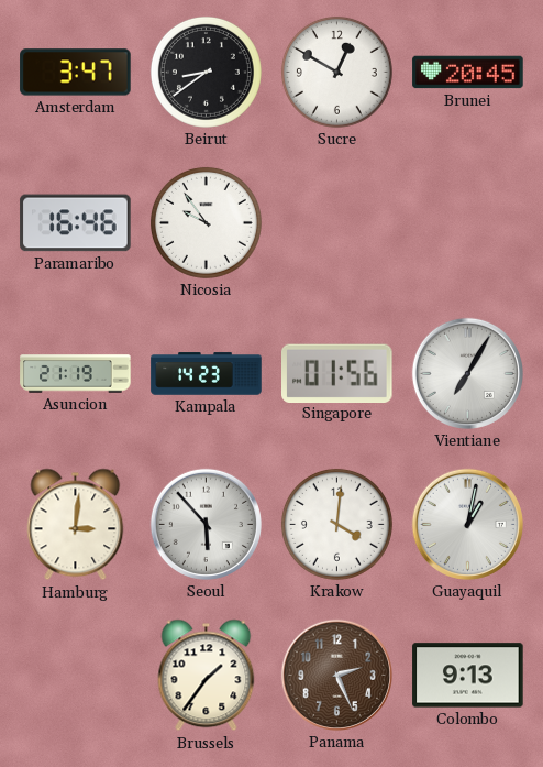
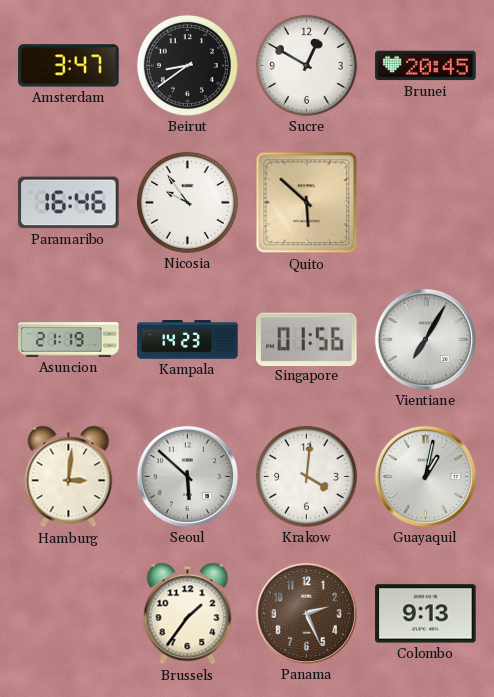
Quito: none -> 5:52
Seoul: 5:53 -> 5:52
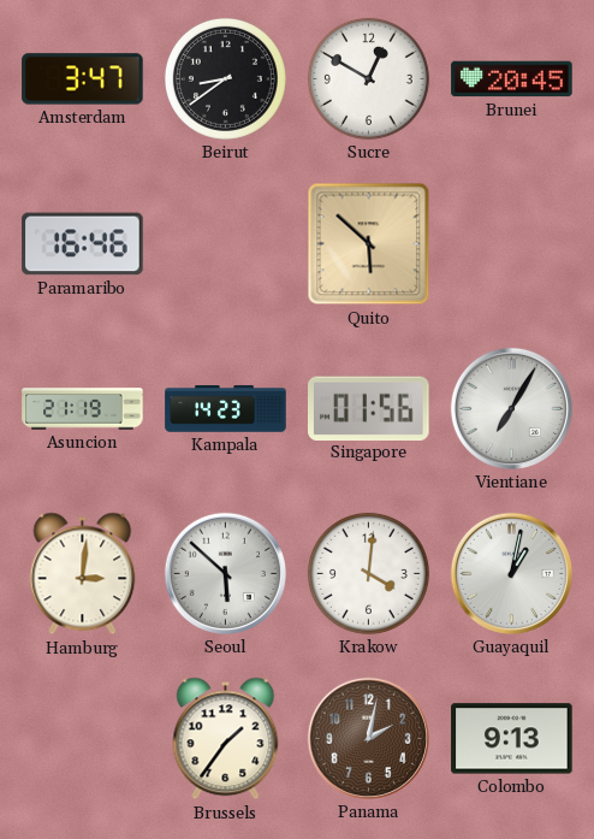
Nicosia: 9:54 -> none
Panama: 2:26 -> 2:02
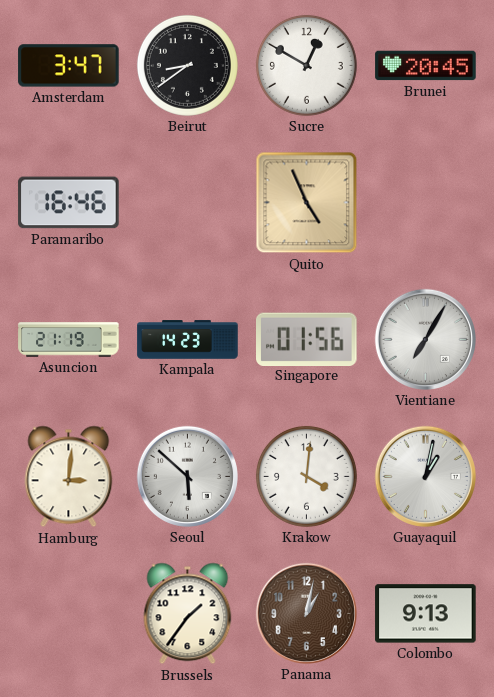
Quito: 5:52 -> 4:56
Panama: 2:02 -> 1:02
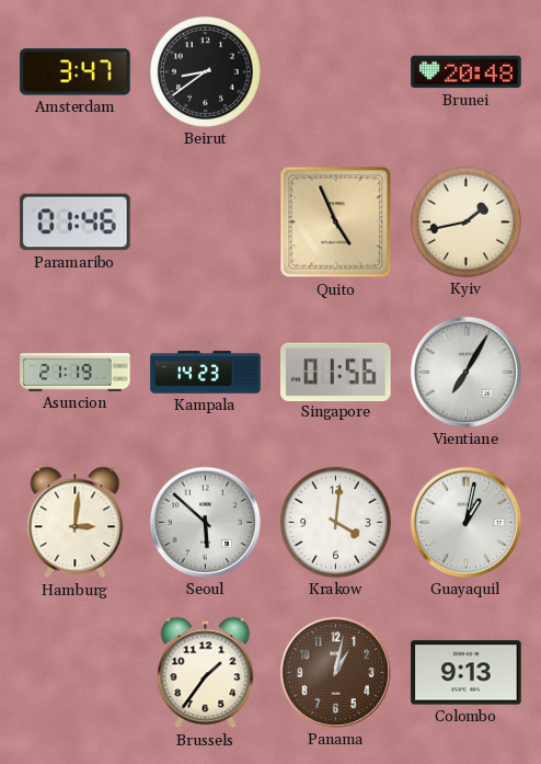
Sucre: 12:50 -> none
Brunei: 20:45 -> 20:48
Paramaribo: 16:46 -> 01:46
Kyiv: none -> 1:43
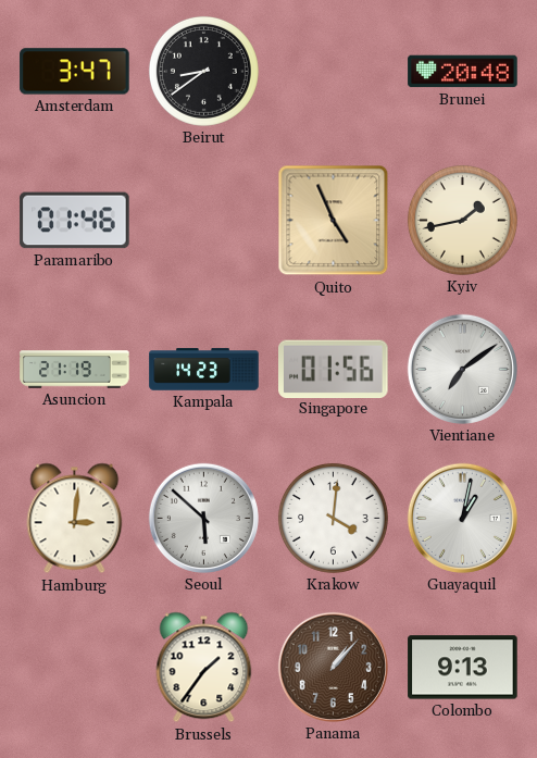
Vientiane: 7:05 -> 7:09
Panama: 1:02 -> 1:07
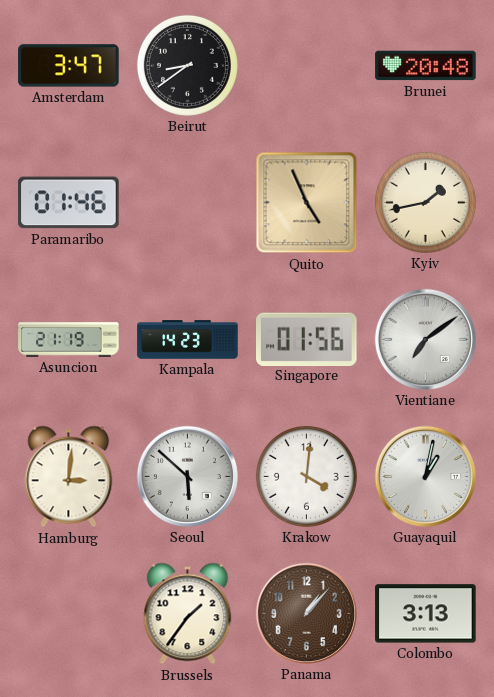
Colombo: 9:13 -> 3:13
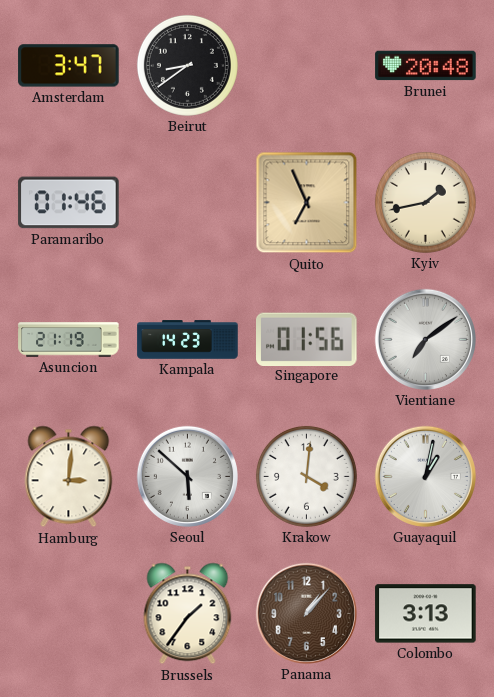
Quito: 4:56 -> 6:56
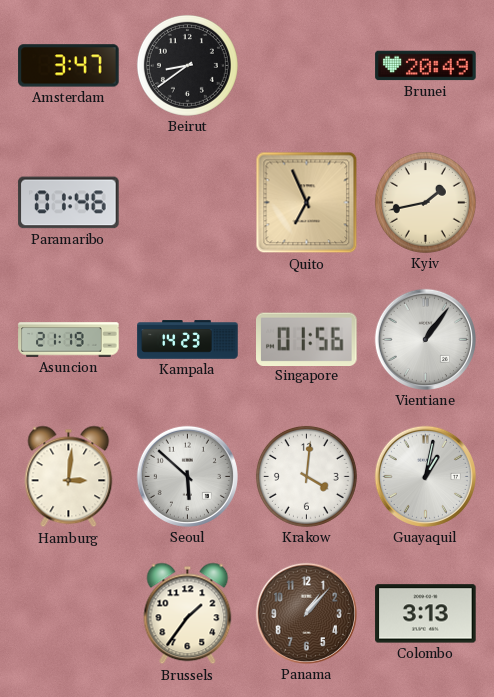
Brunei: 20:48 -> 20:49
Vientiane: 7:09 -> 1:06
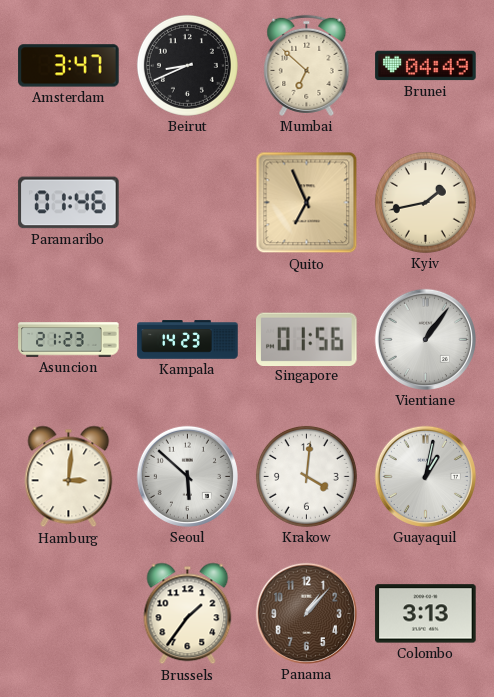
Beirut: 8:39 -> 8:41
Mumbai: none -> 6:52
Brunei: 20:49 -> 04:49
Asuncion: 21:19 -> 21:23
